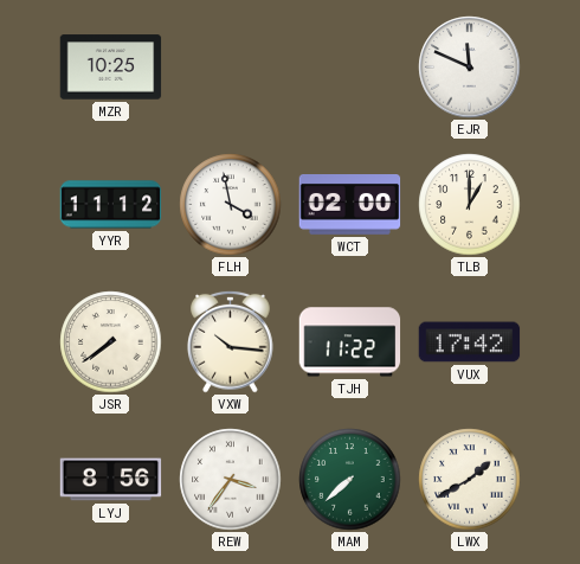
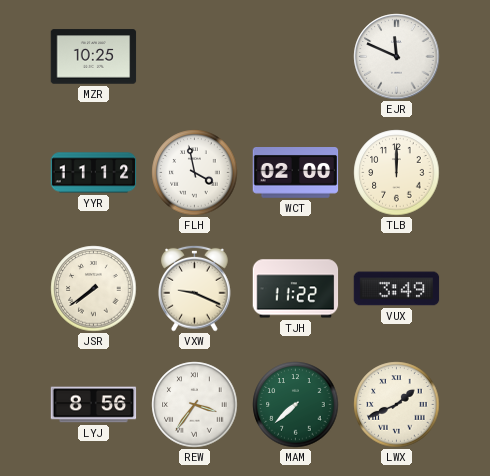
TLB: 1:00 -> 12:00
VXW: 10:16 -> 9:19
VUX: 17:42 -> 3:49
LWX: 1:40 -> 1:41
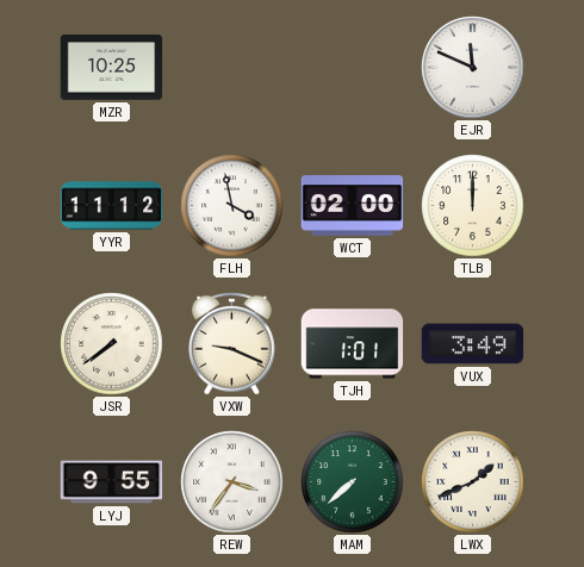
TJH: 11:22 -> 1:01
LYJ: 8:56 -> 9:55
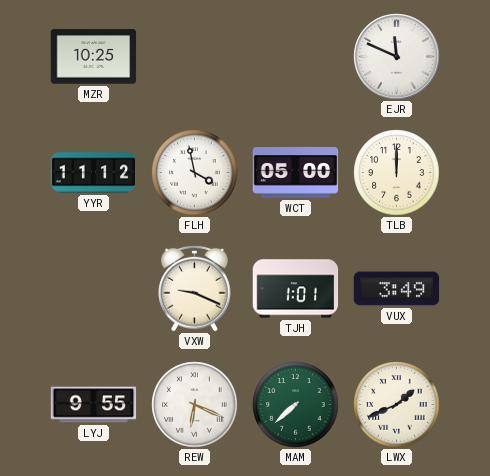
WCT: 02:00 -> 05:00
JSR: 7:39 -> none
REW: 3:36 -> 6:19
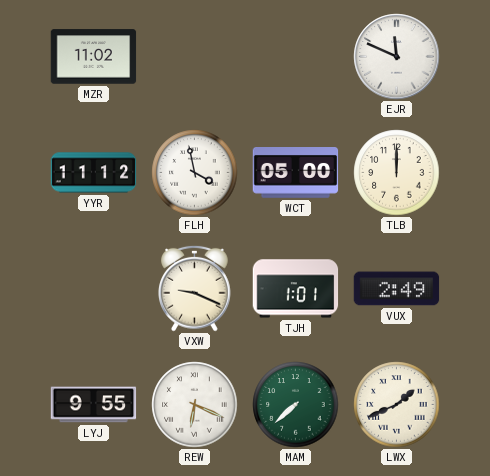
MZR: 10:25 -> 11:02
VUX: 3:49 -> 2:49
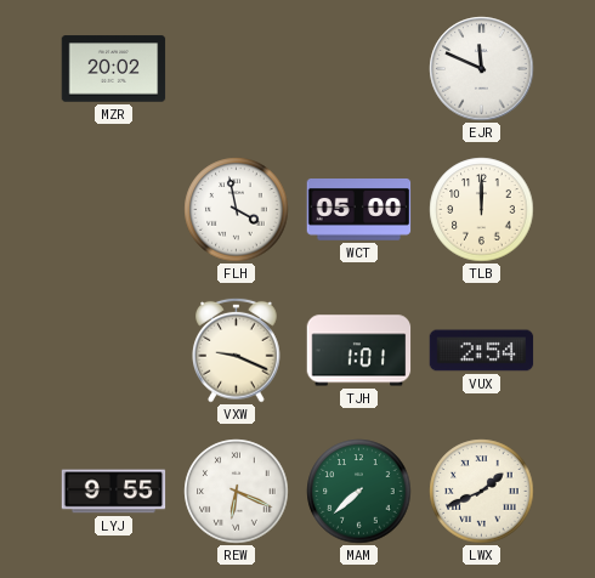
MZR: 11:02 -> 20:02
YYR: 11:12 -> none
VUX: 2:49 -> 2:54
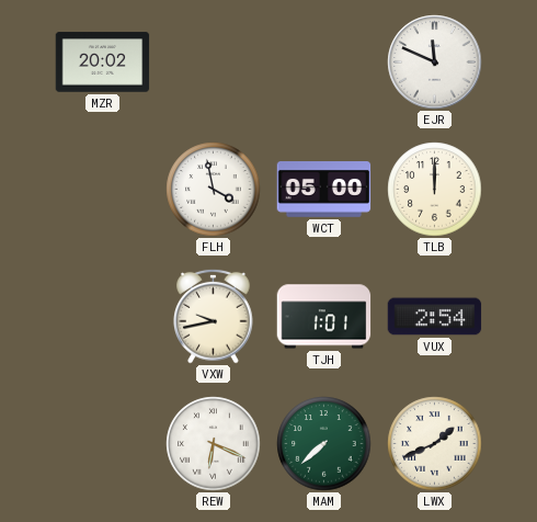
VXW: 9:19 -> 9:43
LYJ: 9:55 -> none
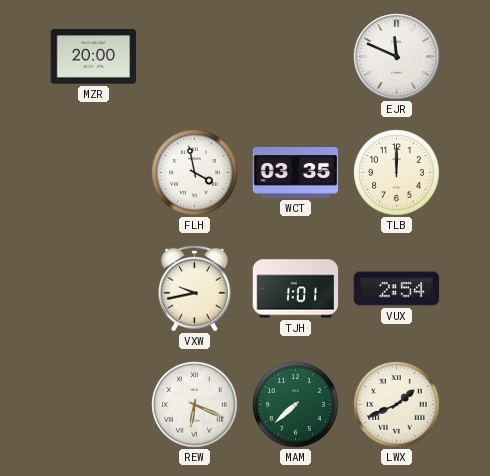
MZR: 20:02 -> 20:00
WCT: 05:00 -> 03:35
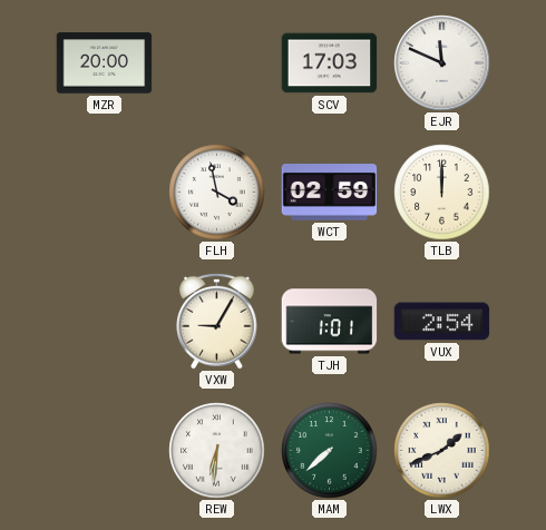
SCV: none -> 17:03
WCT: 03:35 -> 02:59
VXW: 9:43 -> 9:05
REW: 6:19 -> 6:31
